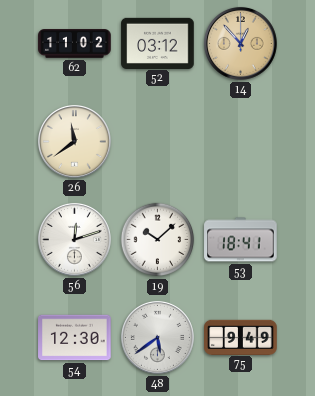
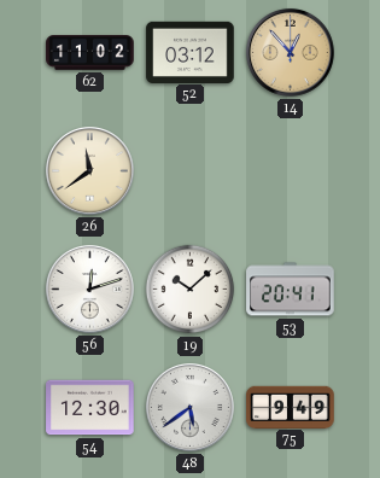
53: 18:41 -> 20:41
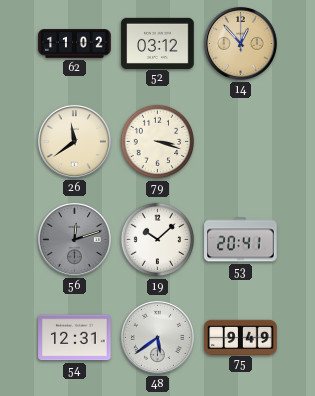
79: none -> 3:18
56 dial: white -> grey
54: 12:30 -> 12:31
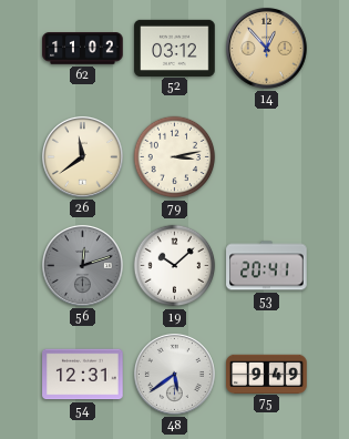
79: 3:18 -> 3:13
